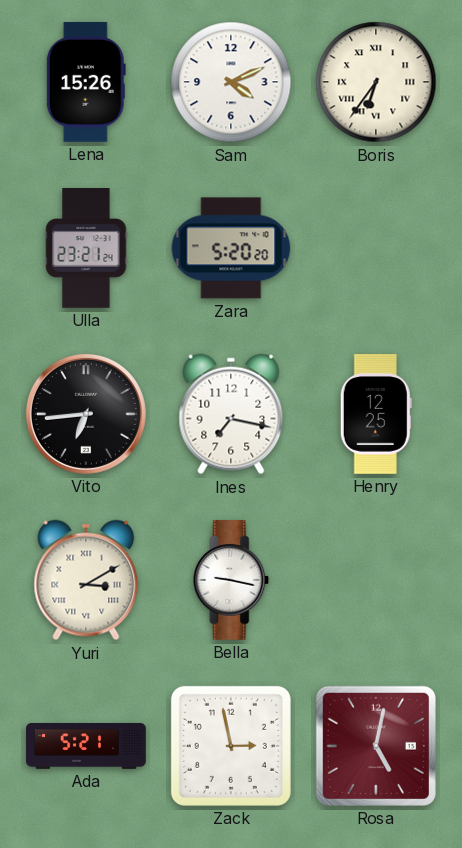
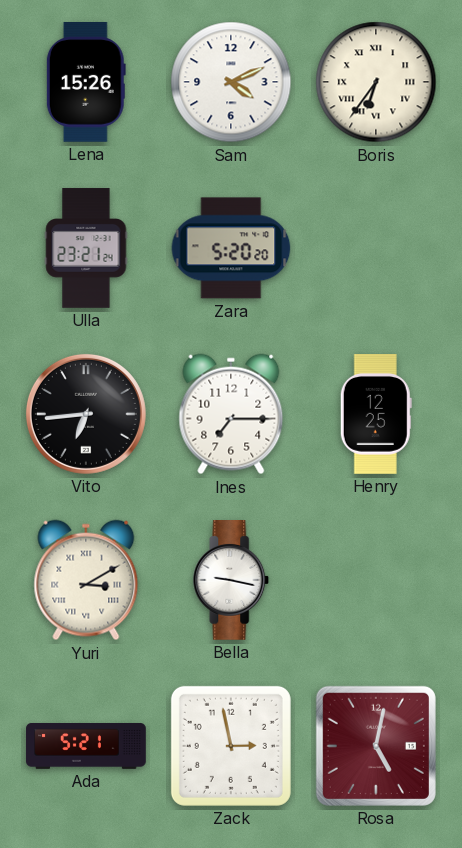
Ines: 7:17 -> 7:15
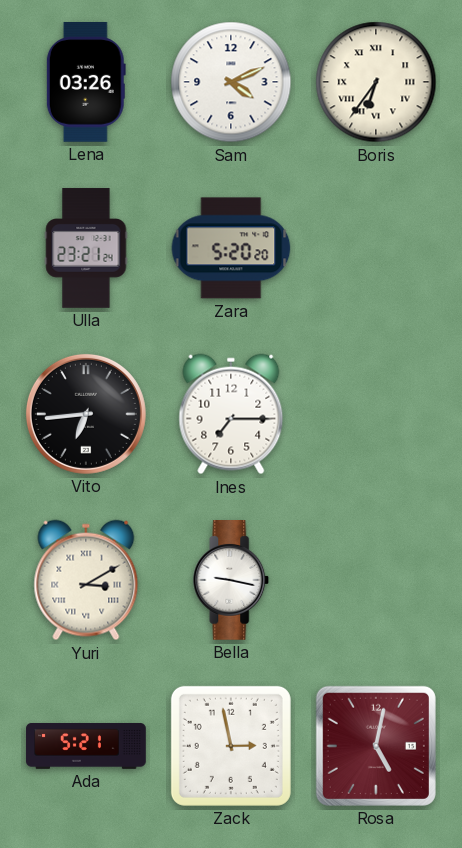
Lena: 15:26 -> 03:26
Henry: 12:25 -> none
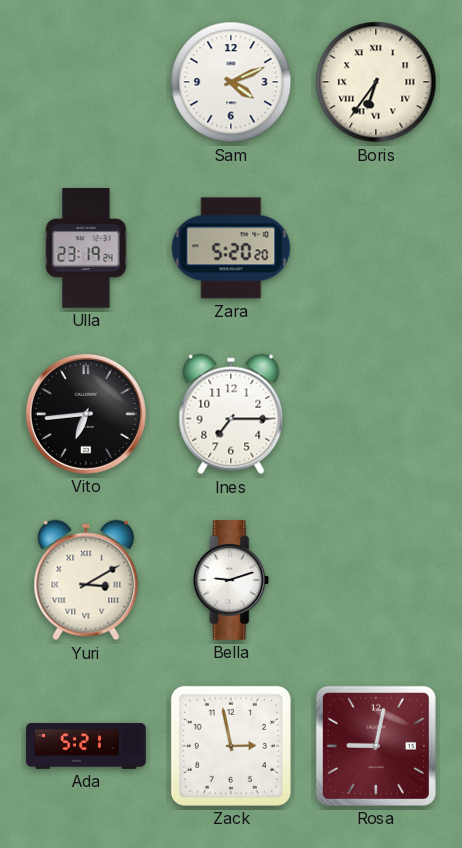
Lena: 03:26 -> none
Ulla: 23:21 -> 23:19
Bella: 9:17 -> 9:12
Rosa: 5:02 -> 9:02
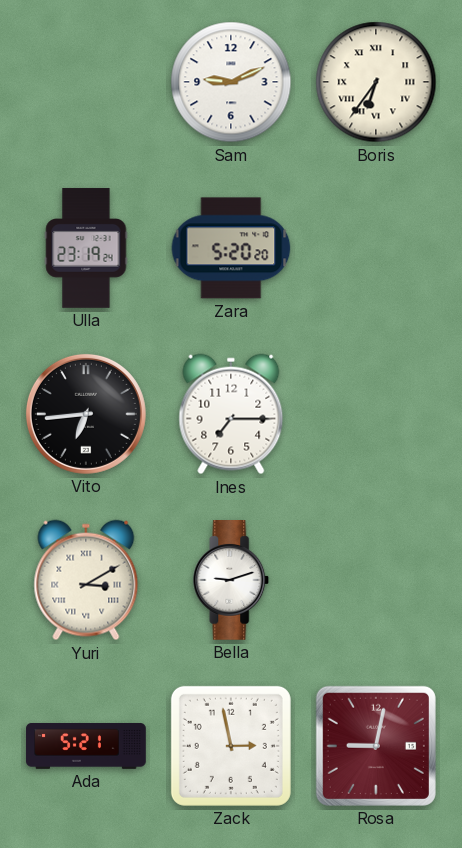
Sam: 4:11 -> 9:11
